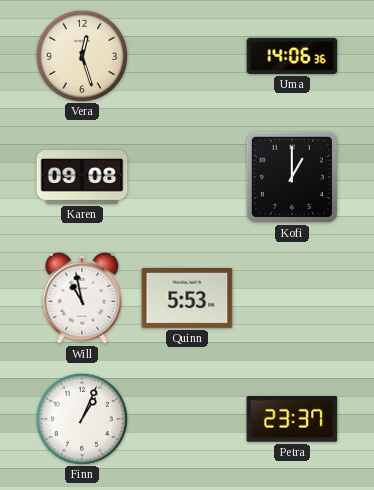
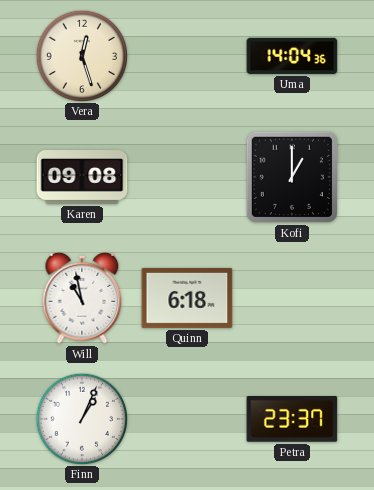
Uma: 14:06 -> 14:04
Quinn: 5:53 -> 6:18
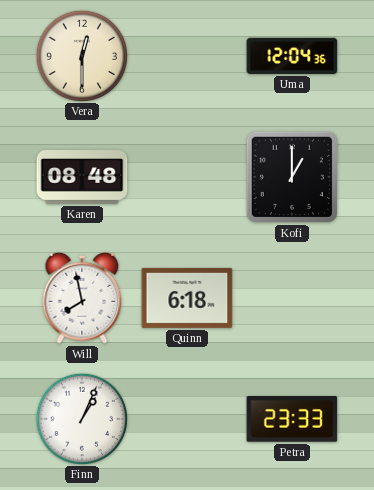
Vera: 12:27 -> 12:30
Uma: 14:04 -> 12:04
Karen: 09:08 -> 08:48
Will: 10:58 -> 7:58
Petra: 23:37 -> 23:33
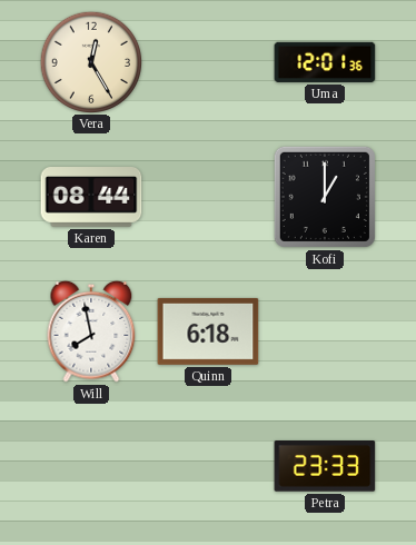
Vera: 12:30 -> 12:25
Uma: 12:04 -> 12:01
Karen: 08:48 -> 08:44
Finn: 1:04 -> none
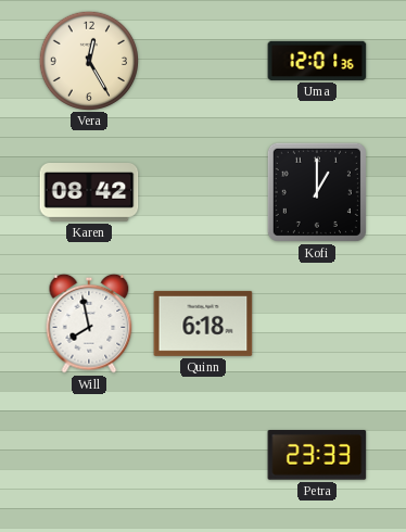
Karen: 08:44 -> 08:42
